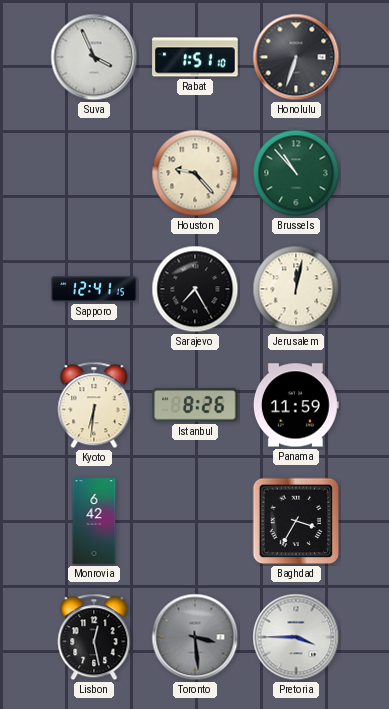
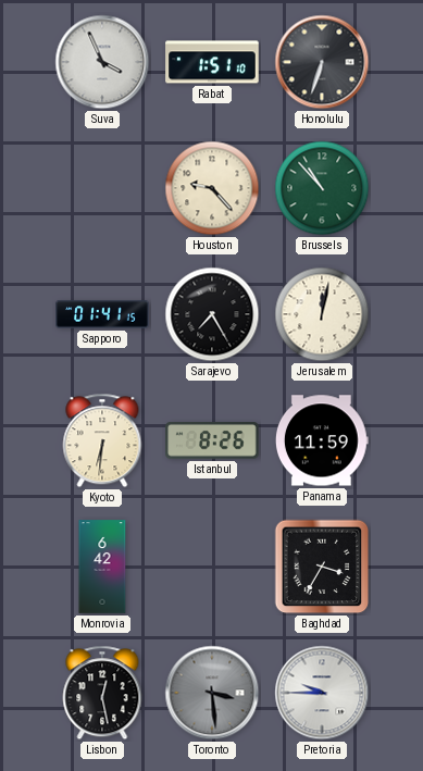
Sapporo: 12:41 -> 01:41
Pretoria: 3:45 -> 9:45
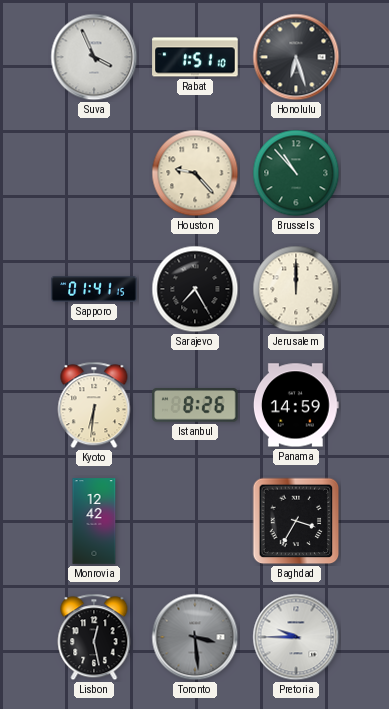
Honolulu: 6:33 -> 6:27
Jerusalem: 12:02 -> 12:00
Panama: 11:59 -> 14:59
Monrovia: 6:42 -> 12:42
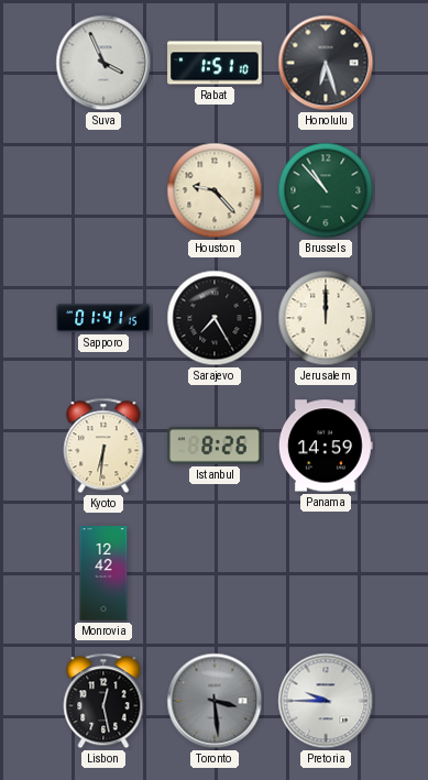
Baghdad: 3:35 -> none
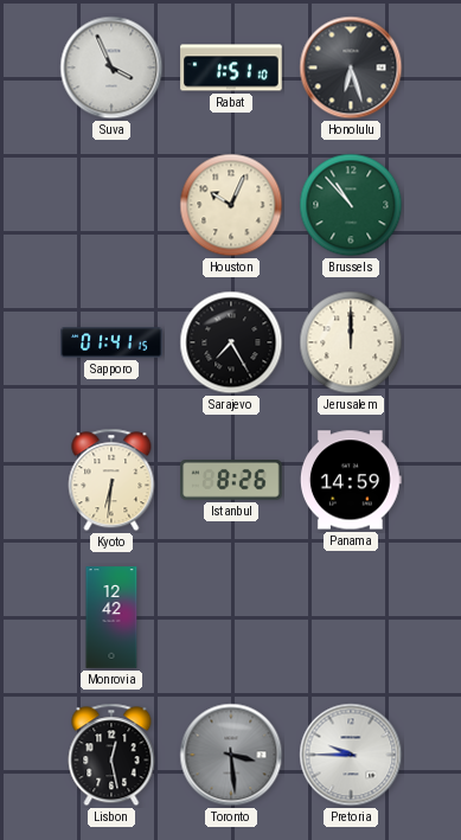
Houston: 9:23 -> 10:04
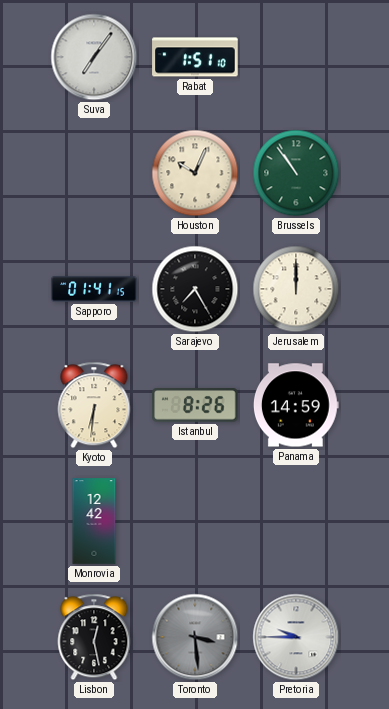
Suva: 3:56 -> 7:06
Honolulu: 6:27 -> none
Brussels: 10:53 -> 10:54
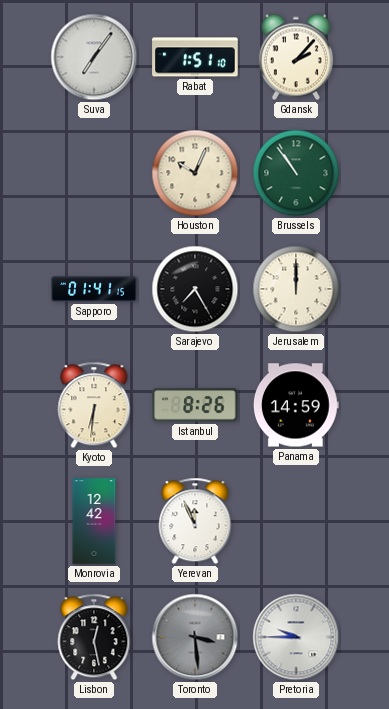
Gdansk: none -> 2:07
Yerevan: none -> 11:56
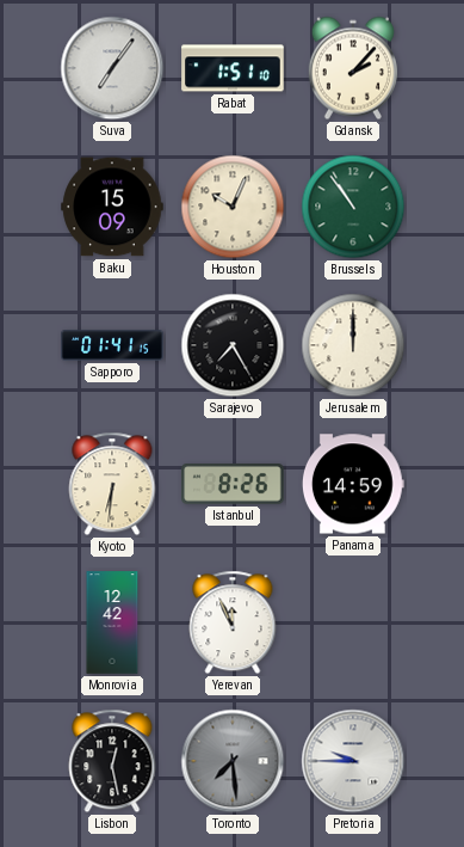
Baku: none -> 15:09
Toronto: 3:29 -> 7:29
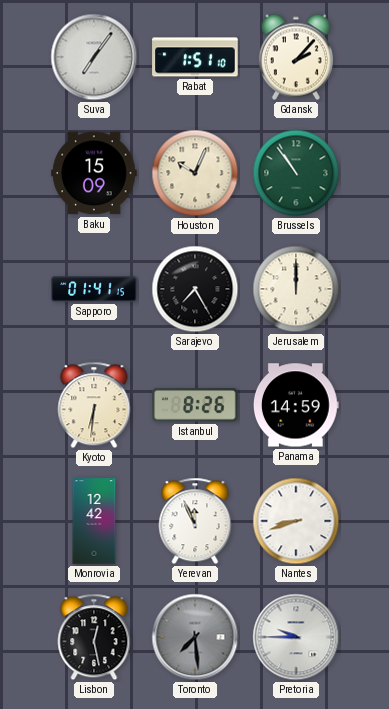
Nantes: none -> 8:42
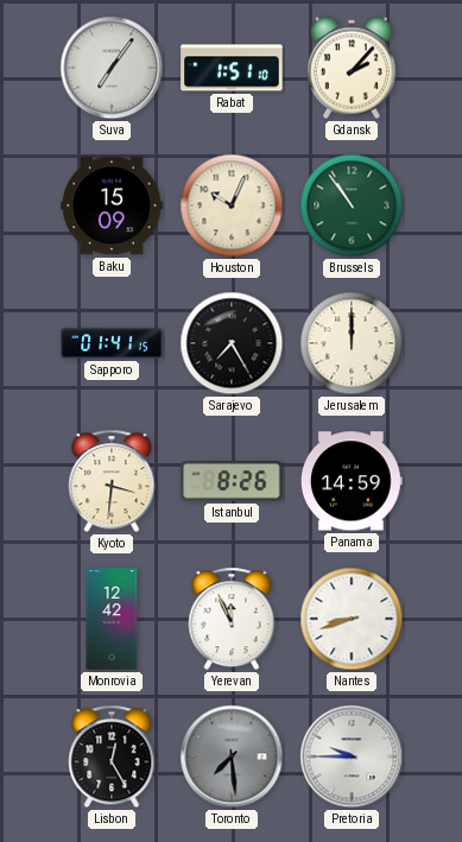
Kyoto: 6:31 -> 3:31
Lisbon: 12:28 -> 12:25
